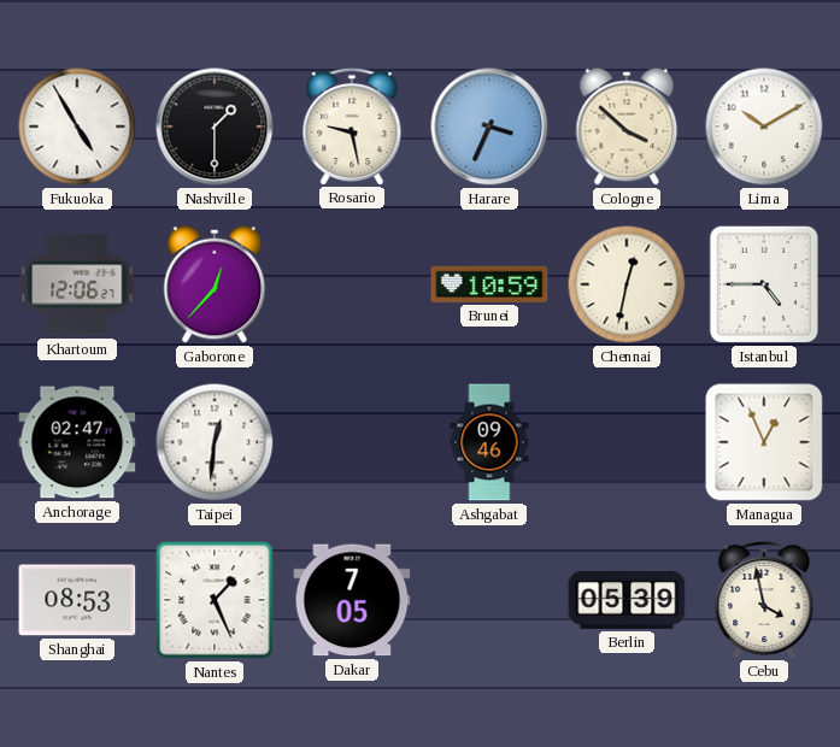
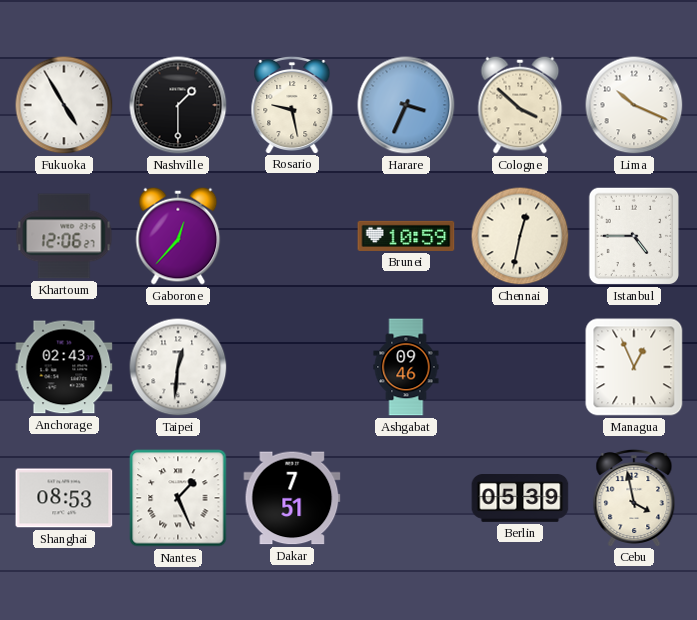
Lima: 10:10 -> 10:19
Anchorage: 02:47 -> 02:43
Dakar: 7:05 -> 7:51
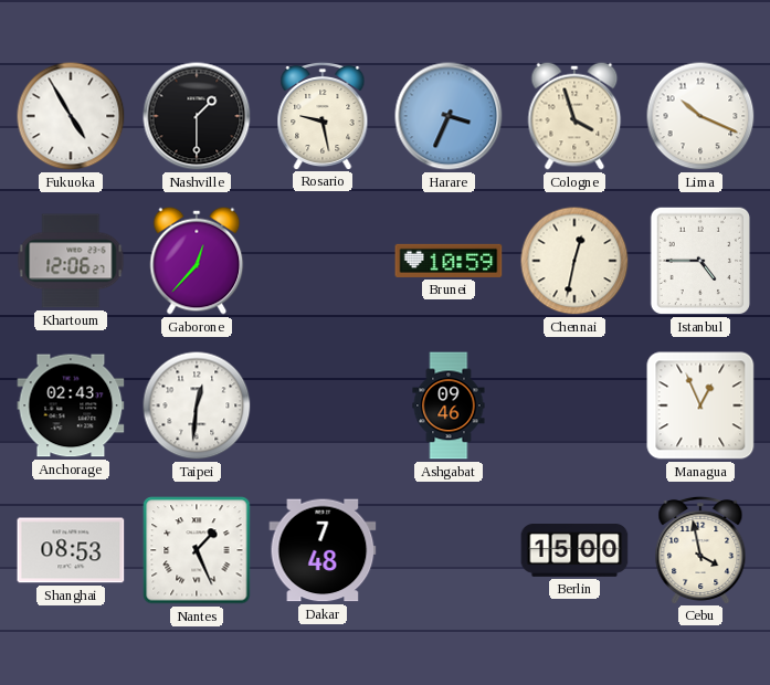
Cologne: 3:52 -> 3:57
Dakar: 7:51 -> 7:48
Berlin: 05:39 -> 15:00
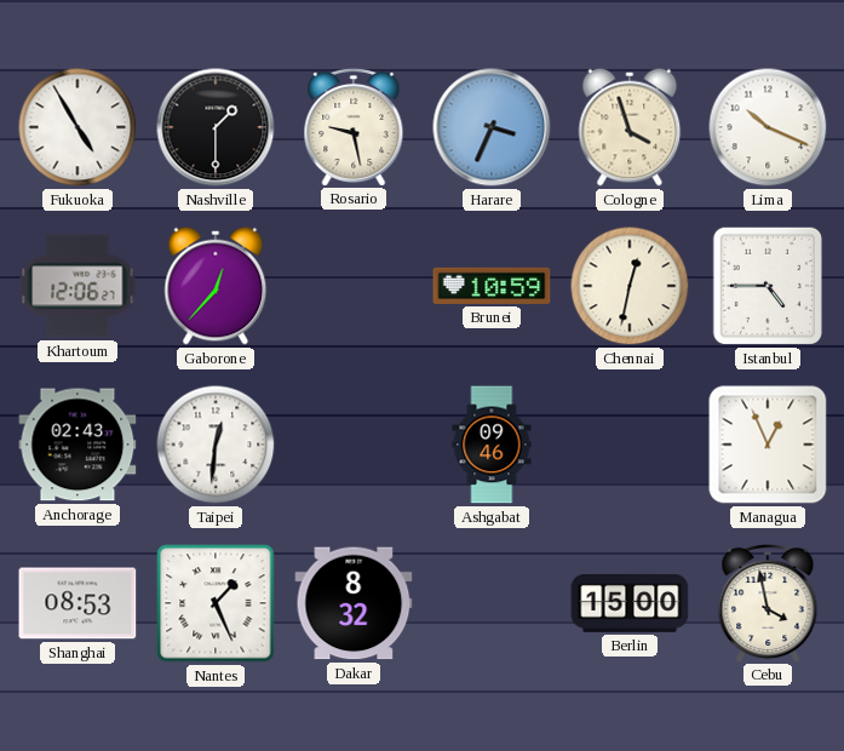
Dakar: 7:48 -> 8:32
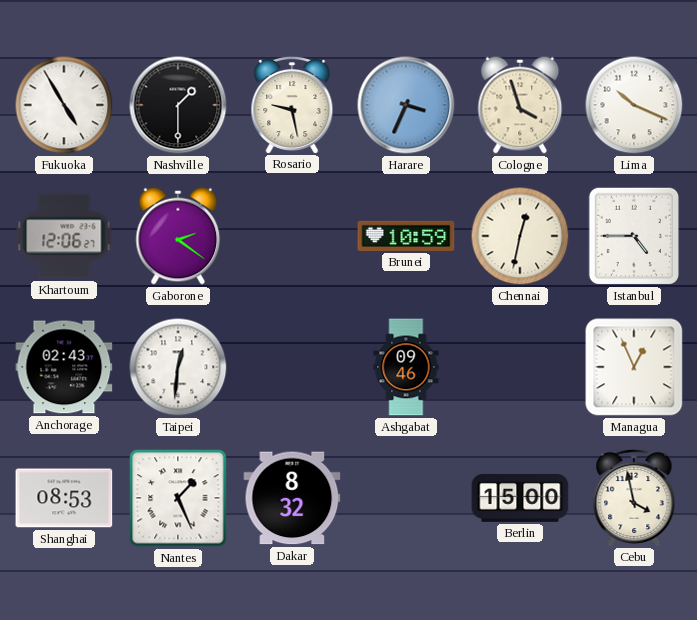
Gaborone: 12:37 -> 2:21
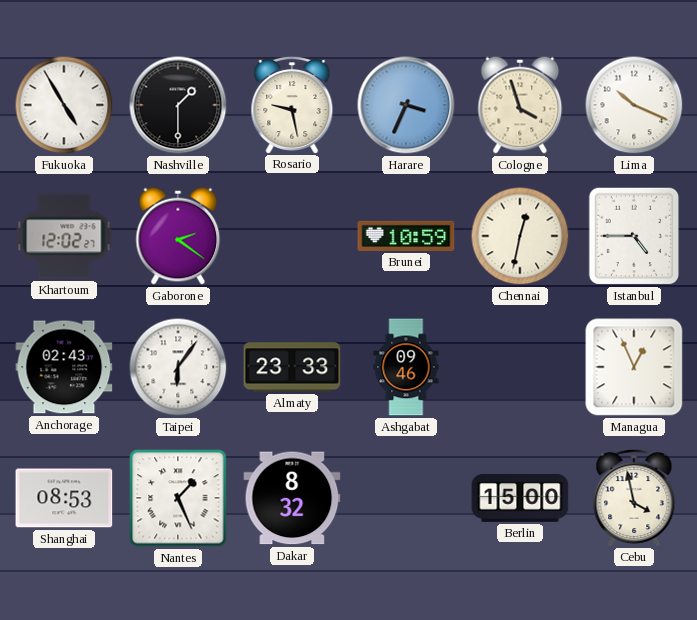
Khartoum: 12:06 -> 12:02
Taipei: 12:31 -> 6:06
Almaty: none -> 23:33
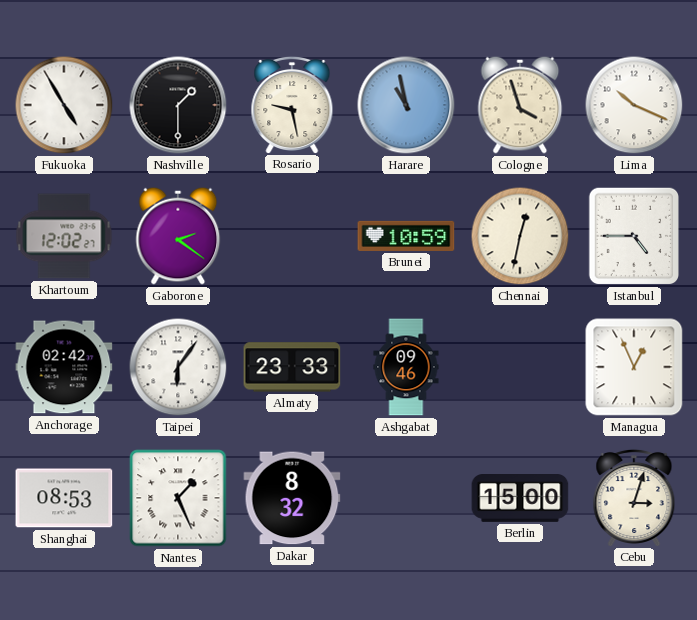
Harare: 3:34 -> 10:58
Anchorage: 02:43 -> 02:42
Cebu: 3:58 -> 3:03
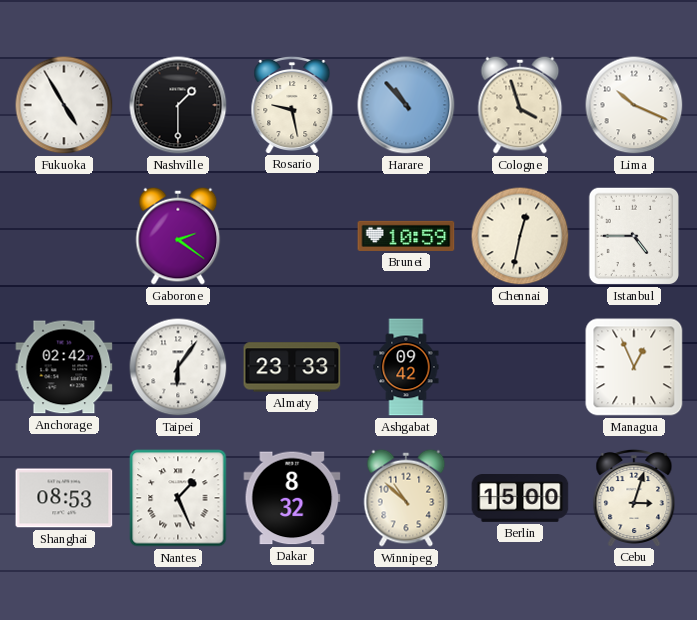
Harare: 10:58 -> 10:53
Khartoum: 12:02 -> none
Ashgabat: 09:46 -> 09:42
Winnipeg: none -> 10:52
